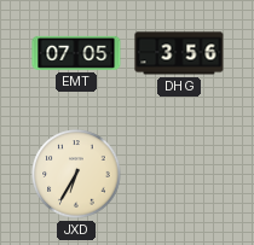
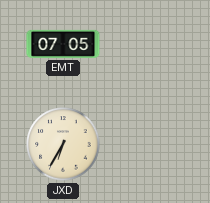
DHG: 3:56 -> none
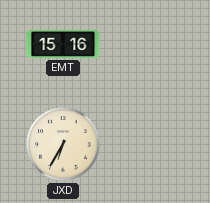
EMT: 07:05 -> 15:16
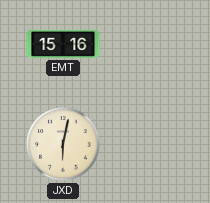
JXD: 6:35 -> 6:02
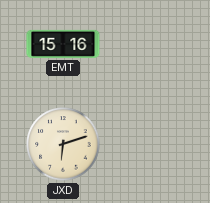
JXD: 6:02 -> 6:12
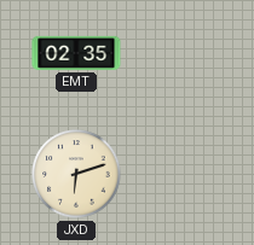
EMT: 15:16 -> 02:35
